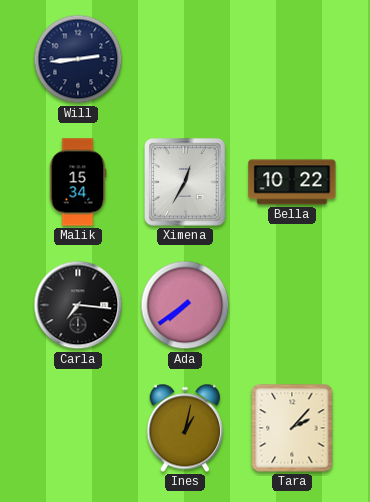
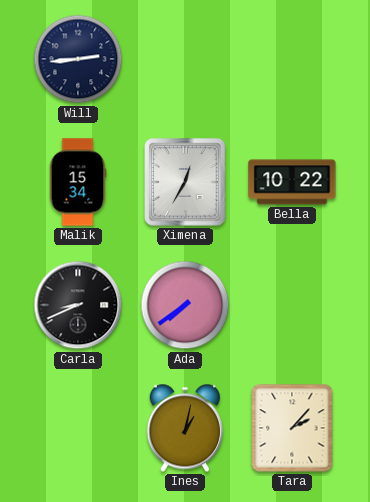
Carla: 7:16 -> 8:41
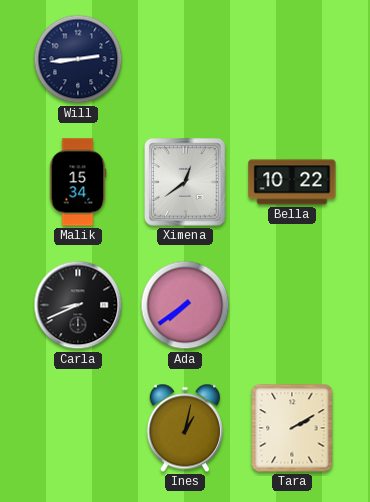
Ximena: 12:35 -> 12:39
Tara: 2:07 -> 2:10
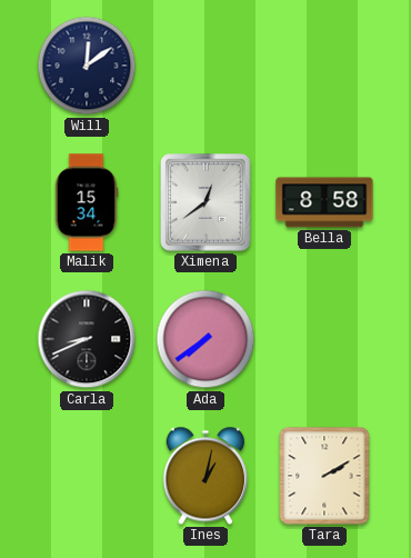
Will: 2:44 -> 12:09
Bella: 10:22 -> 8:58
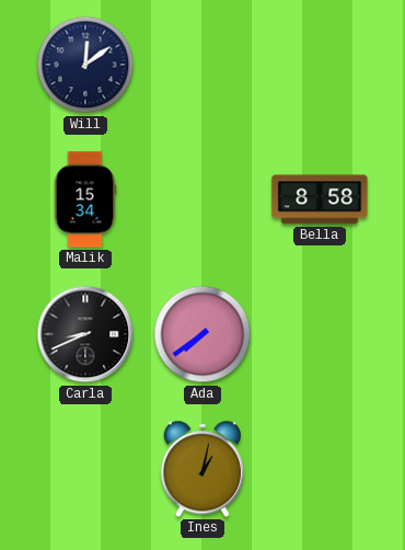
Ximena: 12:39 -> none
Tara: 2:10 -> none
